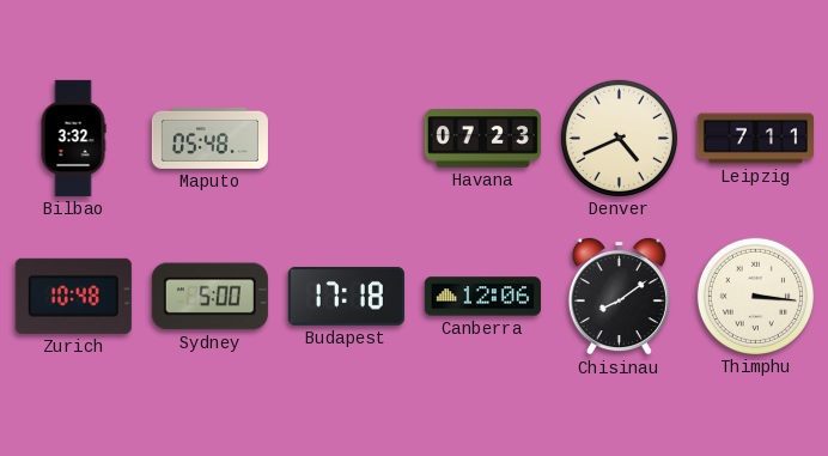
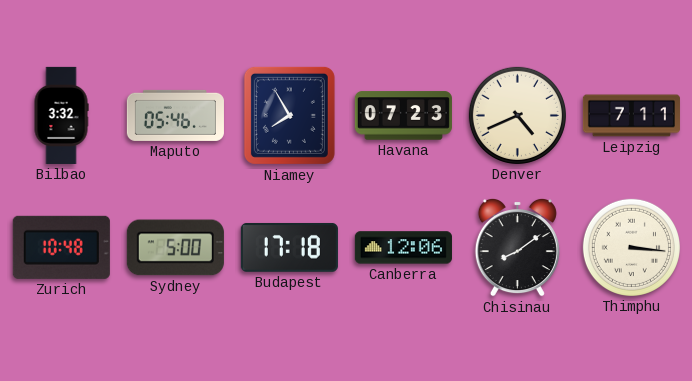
Maputo: 05:48 -> 05:46
Niamey: none -> 7:55
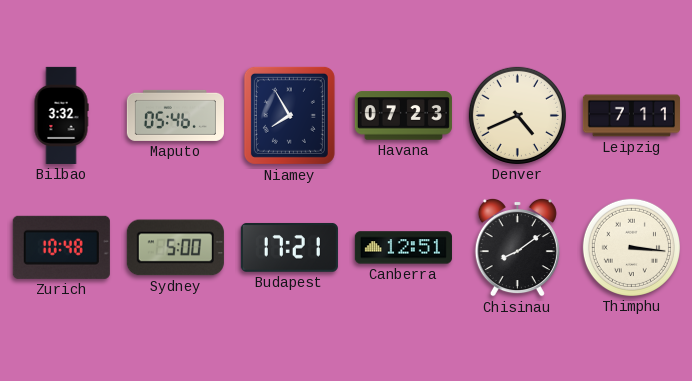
Budapest: 17:18 -> 17:21
Canberra: 12:06 -> 12:51
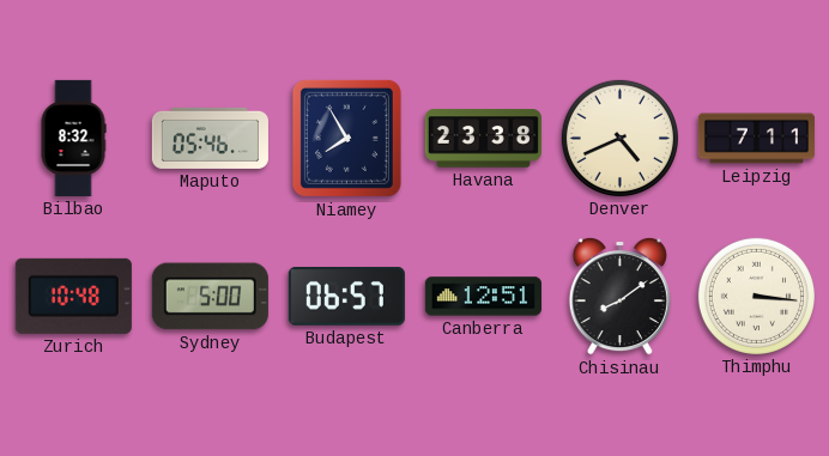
Bilbao: 3:32 -> 8:32
Havana: 07:23 -> 23:38
Budapest: 17:21 -> 06:57
